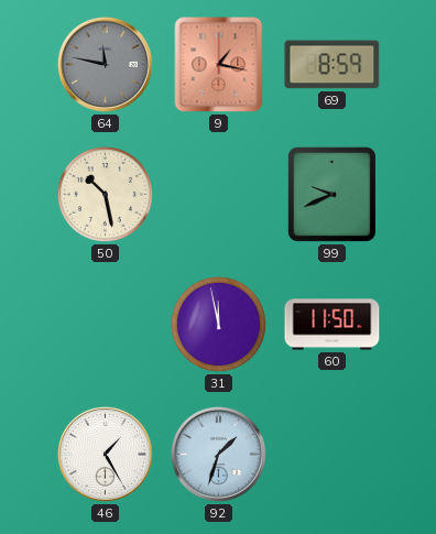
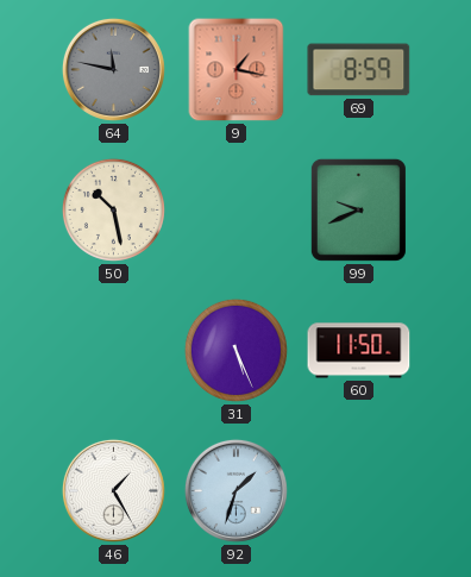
31: 11:58 -> 5:26
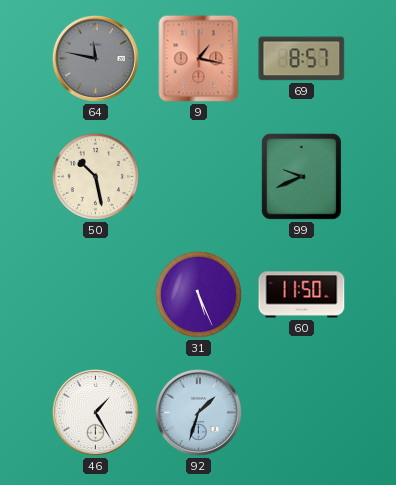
69: 8:59 -> 8:57
